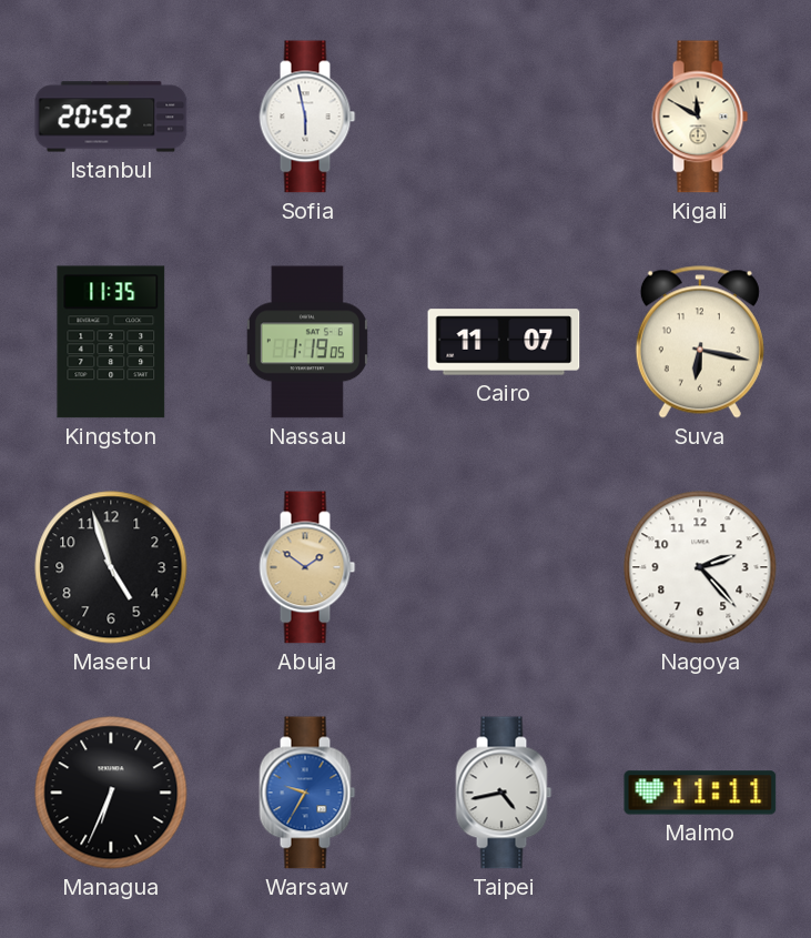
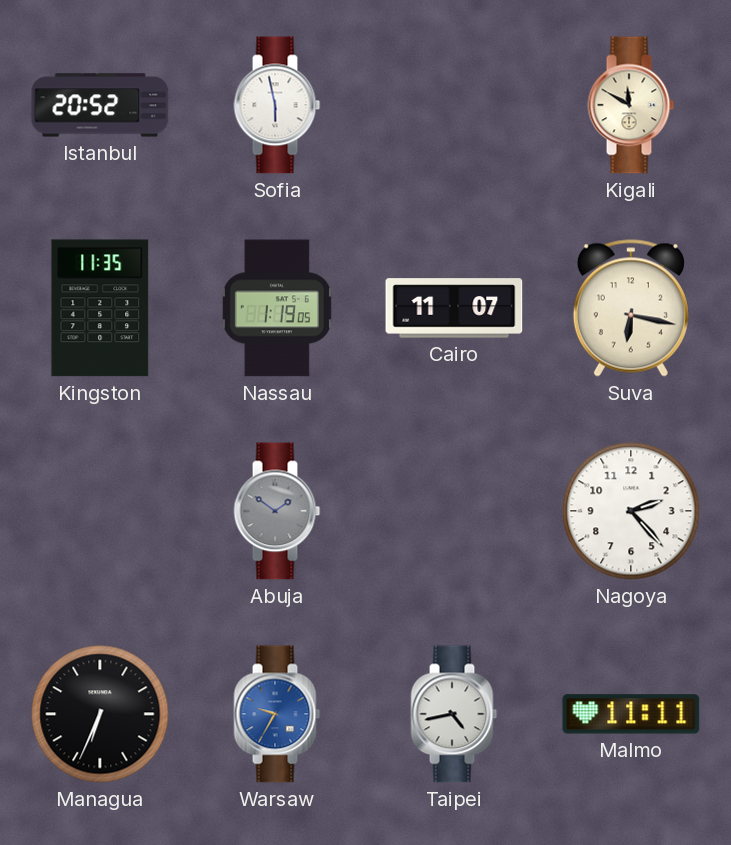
Maseru: 4:57 -> none
Abuja dial: champagne -> grey
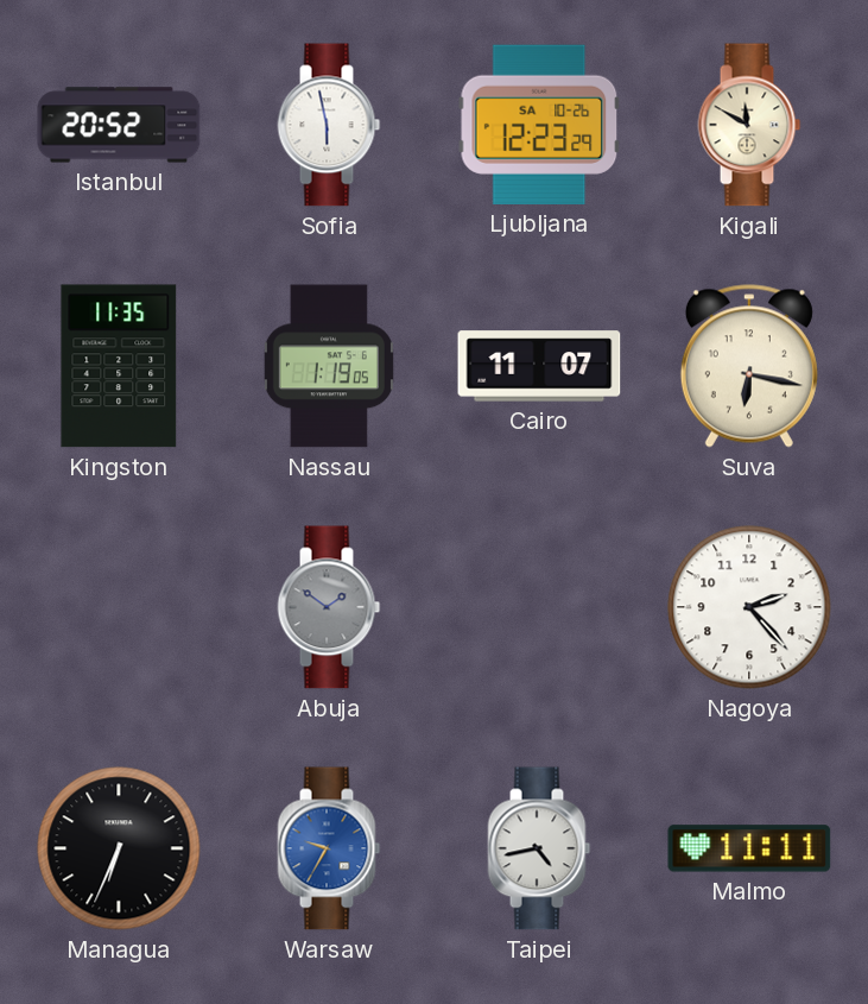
Ljubljana: none -> 12:23
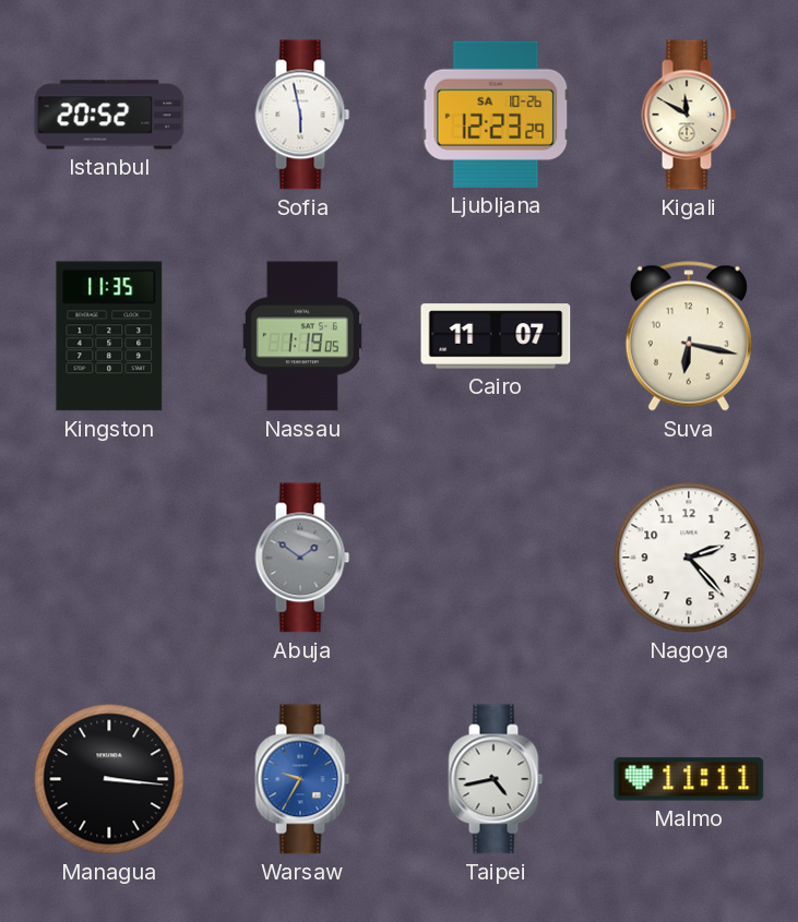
Managua: 6:34 -> 3:16
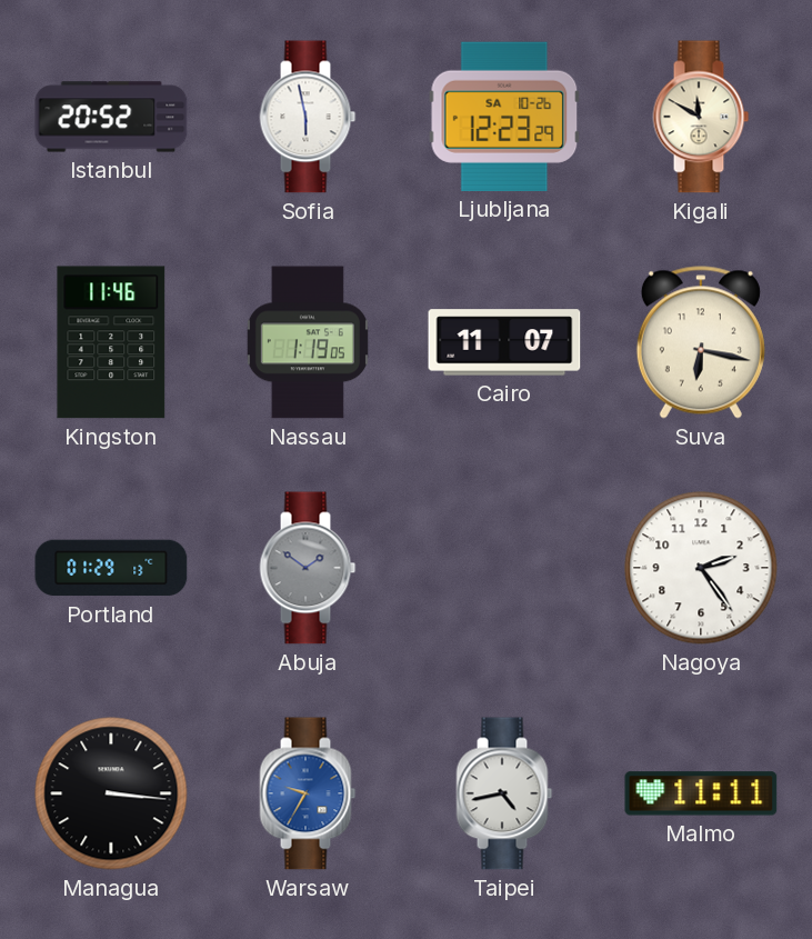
Kingston: 11:35 -> 11:46
Portland: none -> 01:29
Nagoya: 2:23 -> 2:24
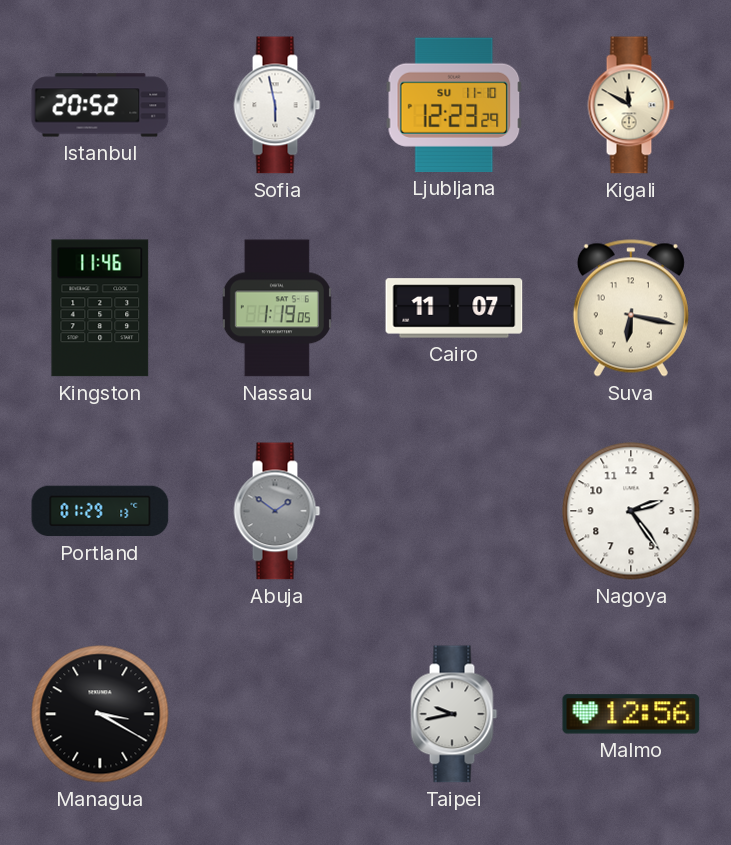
Ljubljana date: SA 10-26 -> SU 11-10
Managua: 3:16 -> 3:20
Warsaw: 9:35 -> none
Taipei: 4:43 -> 9:43
Malmo: 11:11 -> 12:56
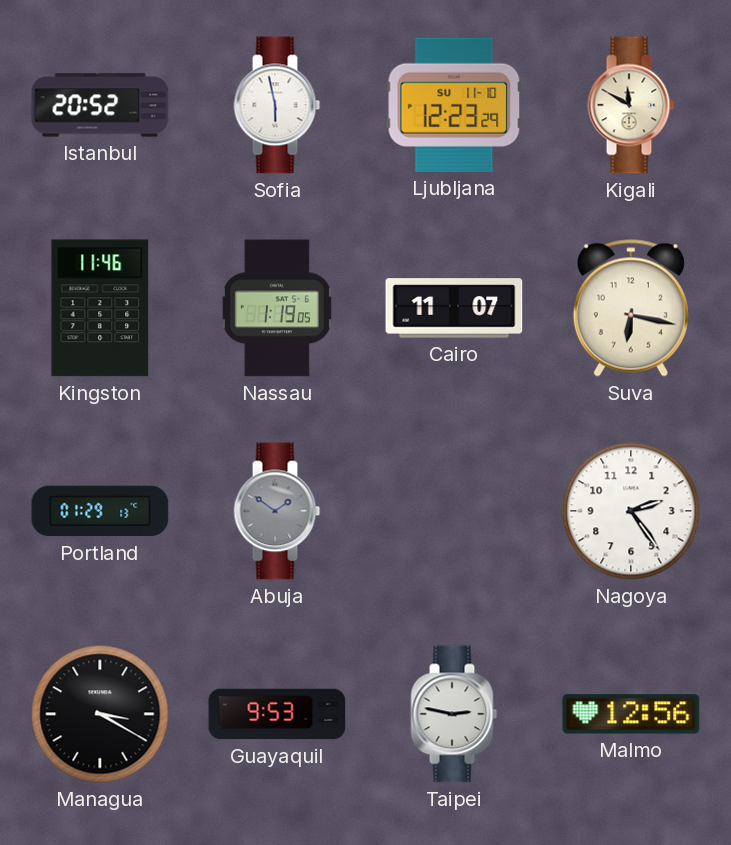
Guayaquil: none -> 9:53
Taipei: 9:43 -> 2:47
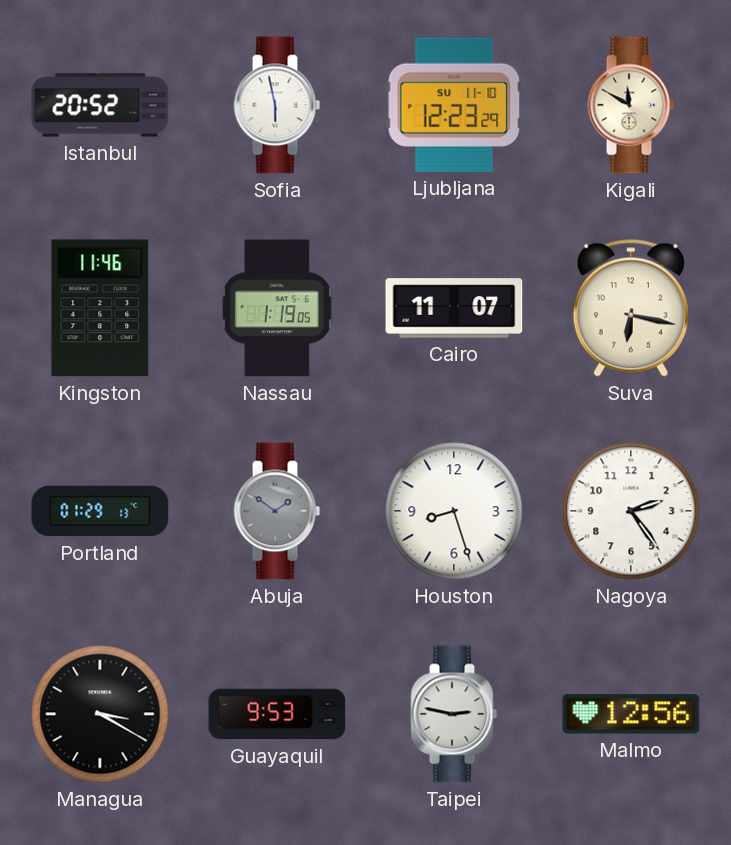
Houston: none -> 8:27
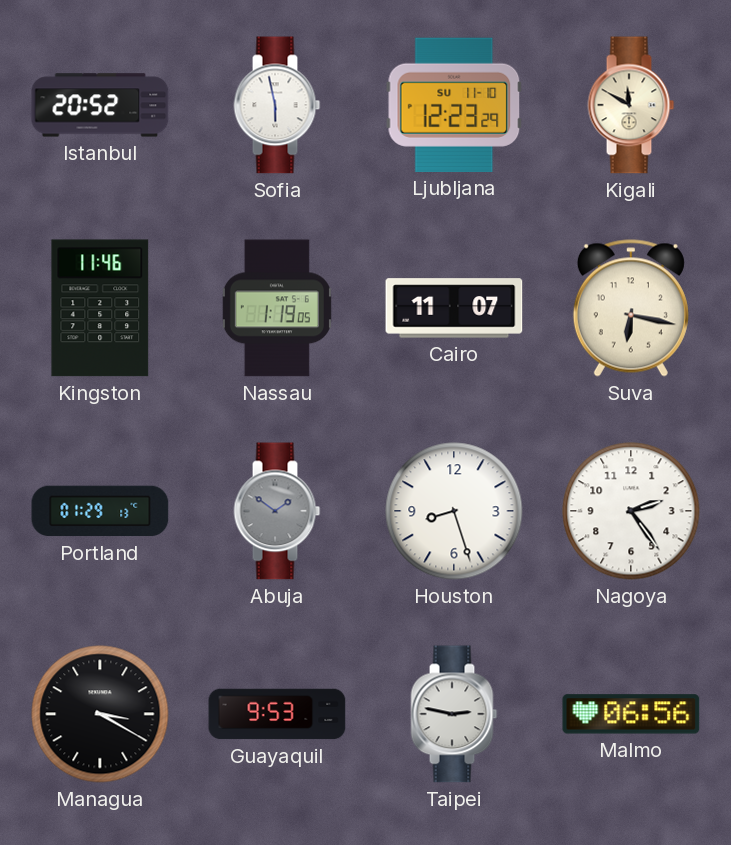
Malmo: 12:56 -> 06:56
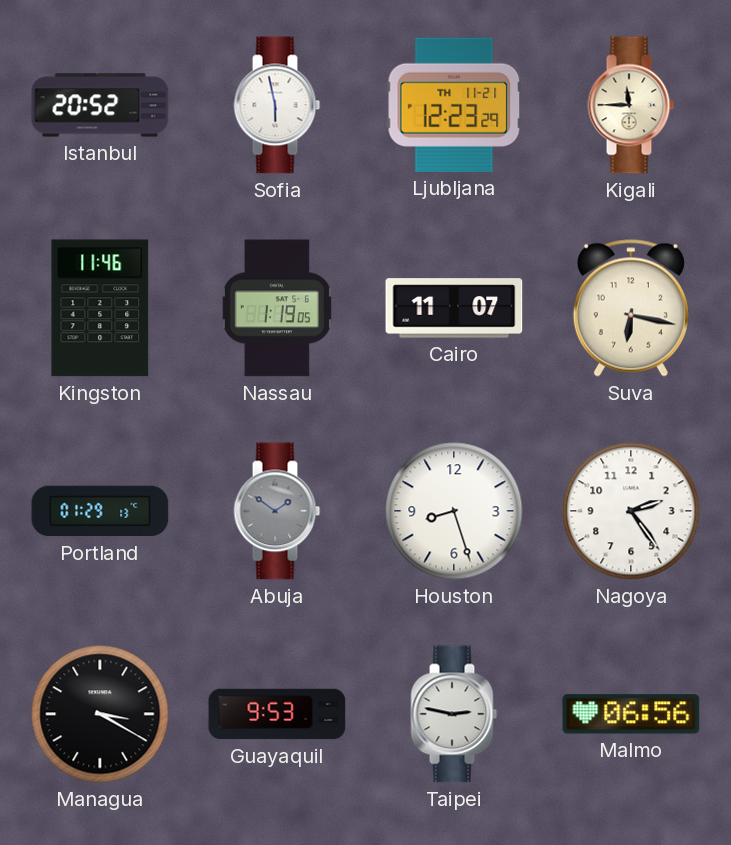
Ljubljana date: SU 11-10 -> TH 11-21
Kigali: 11:50 -> 11:45
